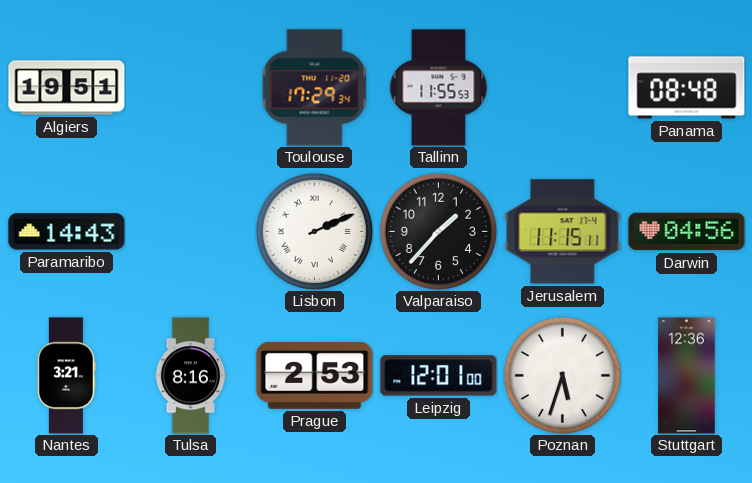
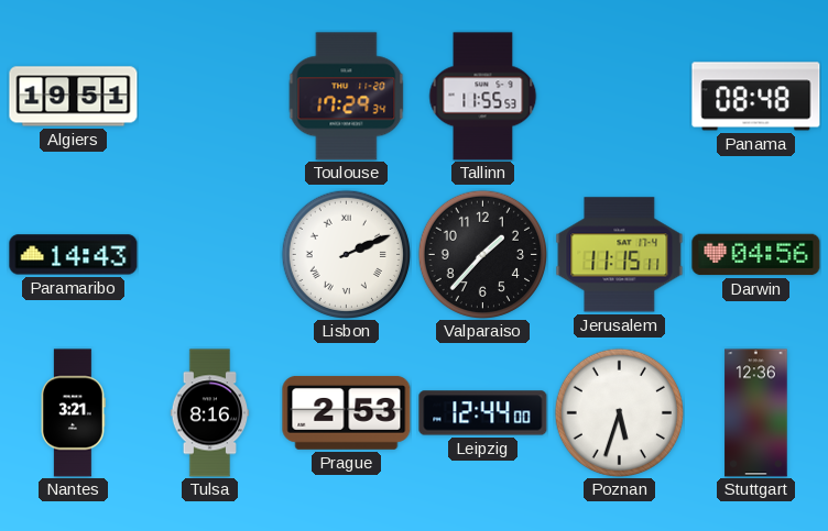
Leipzig: 12:01 -> 12:44
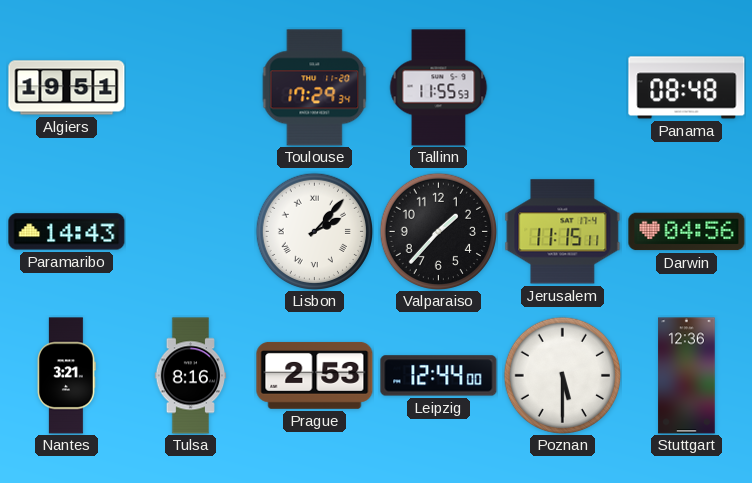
Lisbon: 2:11 -> 2:07
Poznan: 5:33 -> 5:30
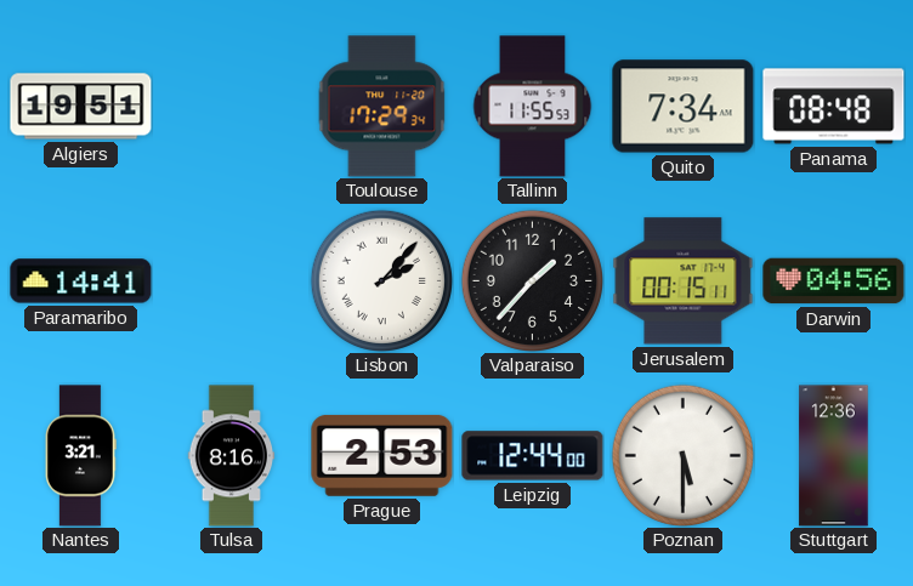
Quito: none -> 7:34
Paramaribo: 14:43 -> 14:41
Jerusalem: 11:15 -> 00:15
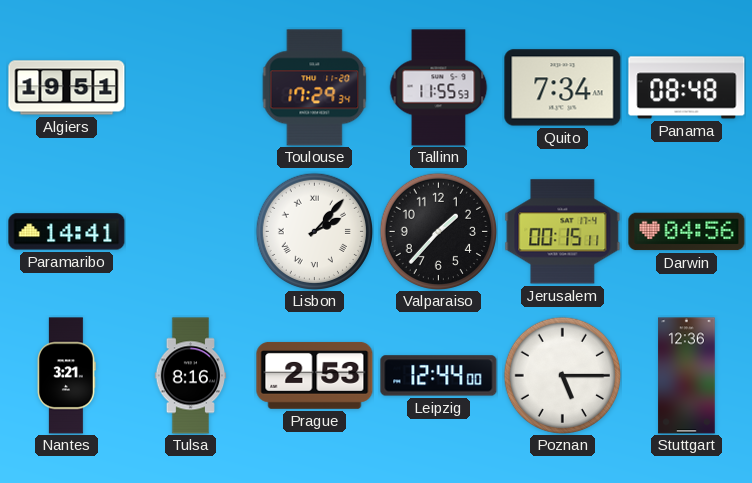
Poznan: 5:30 -> 5:15
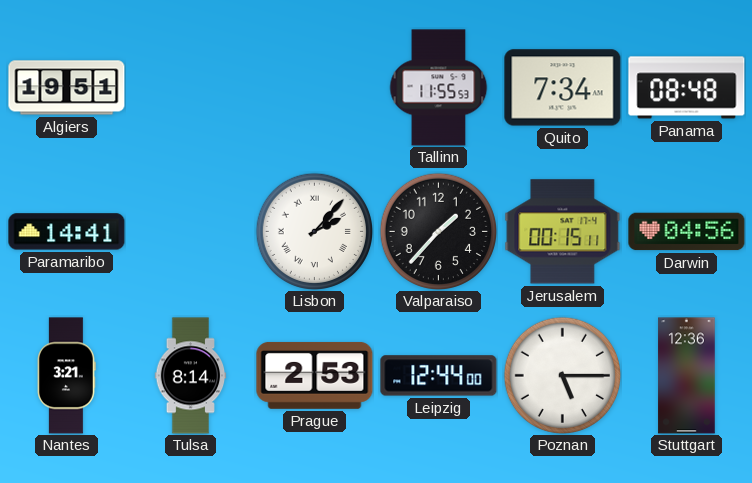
Toulouse: 17:29 -> none
Tulsa: 8:16 -> 8:14
